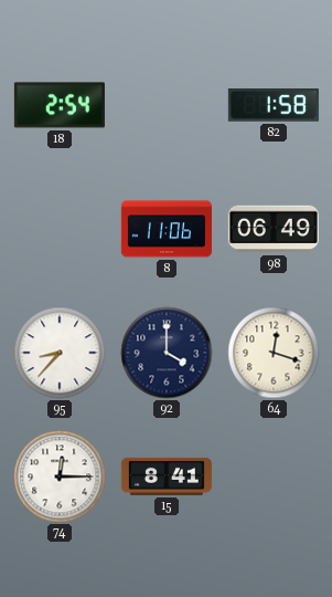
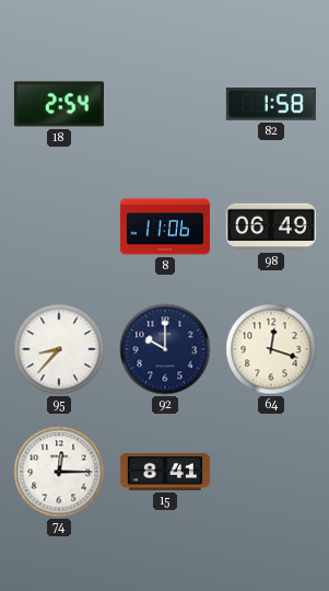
92: 4:00 -> 10:00
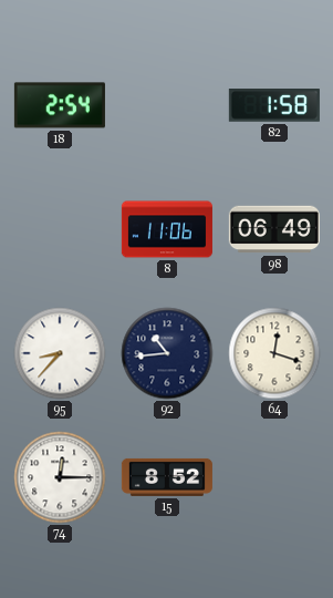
92: 10:00 -> 10:44
15: 8:41 -> 8:52
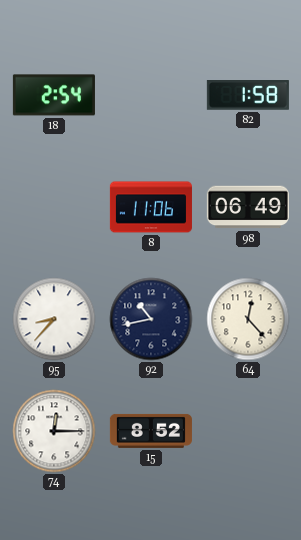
92: 10:44 -> 10:43
64: 12:18 -> 12:23
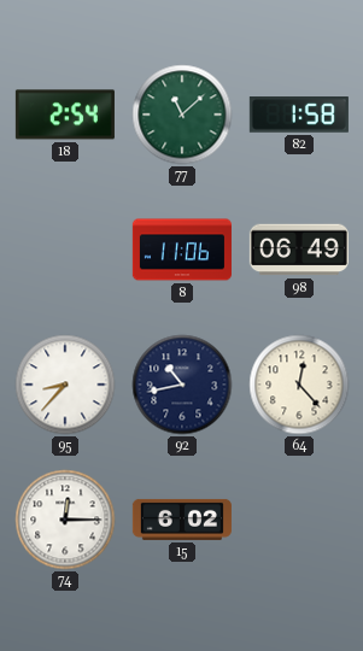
77: none -> 11:08
15: 8:52 -> 6:02
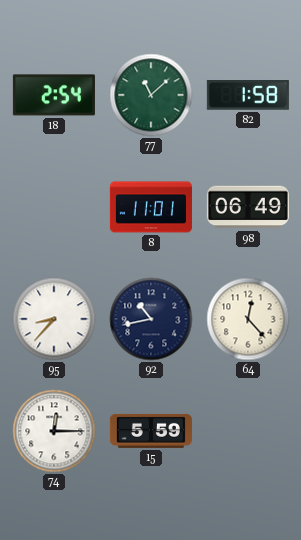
8: 11:06 -> 11:01
15: 6:02 -> 5:59
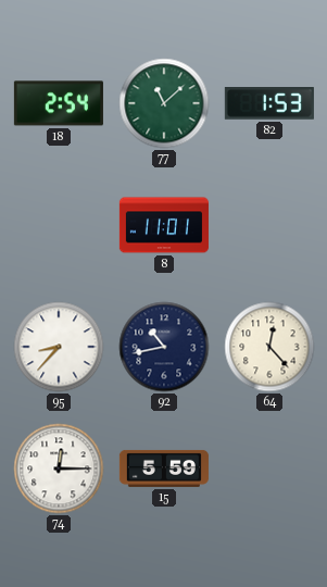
82: 1:58 -> 1:53
98: 06:49 -> none
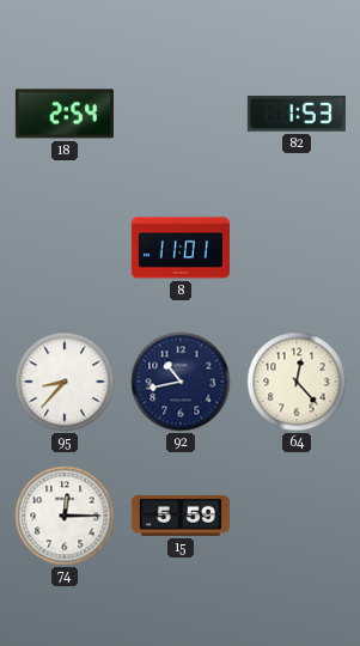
77: 11:08 -> none
